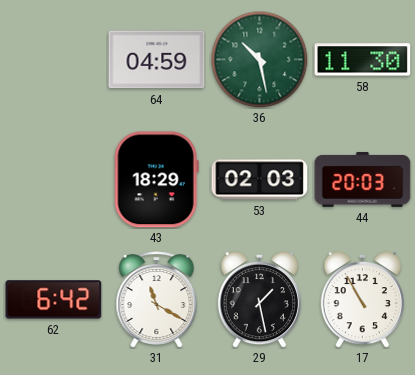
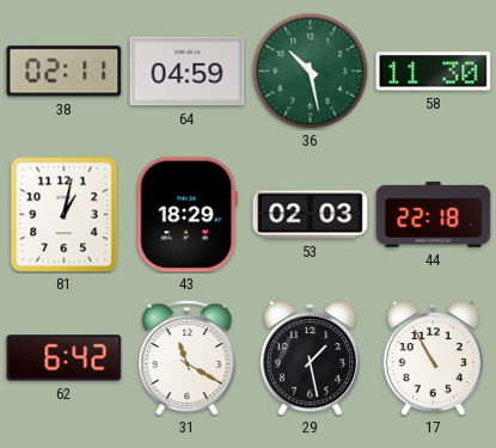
38: none -> 02:11
81: none -> 1:02
44: 20:03 -> 22:18
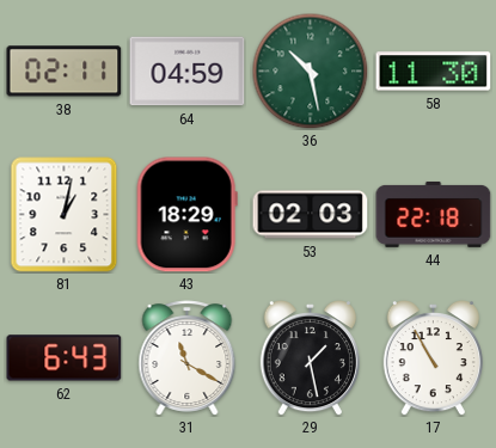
62: 6:42 -> 6:43
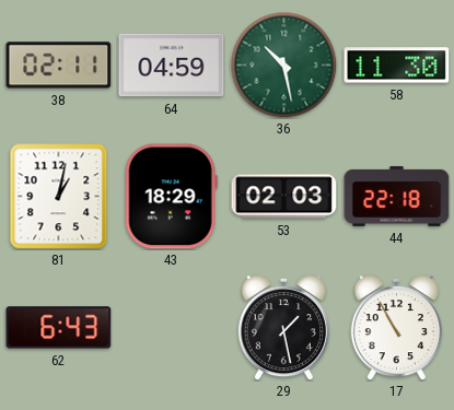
31: 11:20 -> none
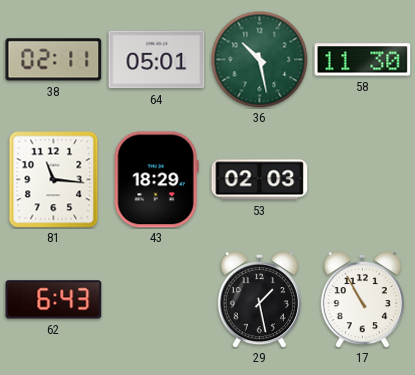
64: 04:59 -> 05:01
81: 1:02 -> 11:16
44: 22:18 -> none
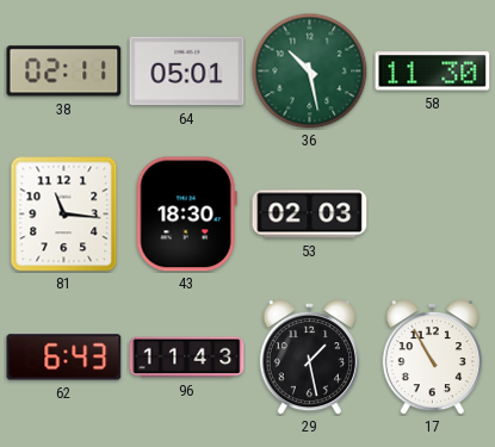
43: 18:29 -> 18:30
96: none -> 11:43
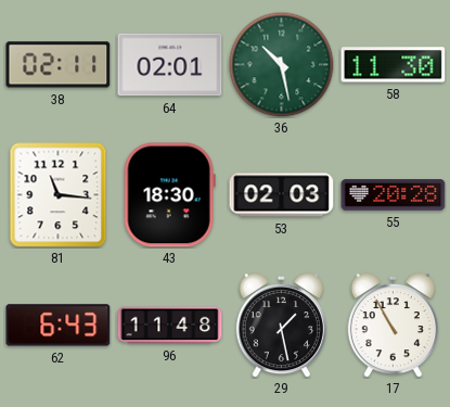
64: 05:01 -> 02:01
55: none -> 20:28
96: 11:43 -> 11:48
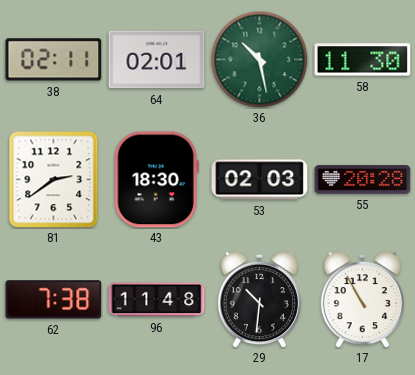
81: 11:16 -> 2:39
62: 6:43 -> 7:38
29: 1:28 -> 10:31
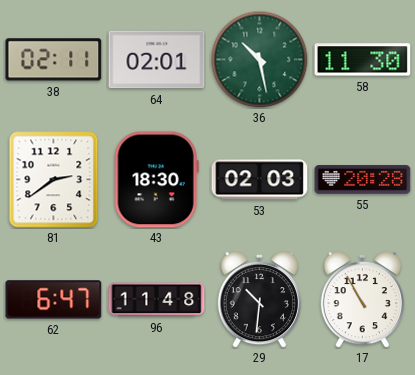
62: 7:38 -> 6:47
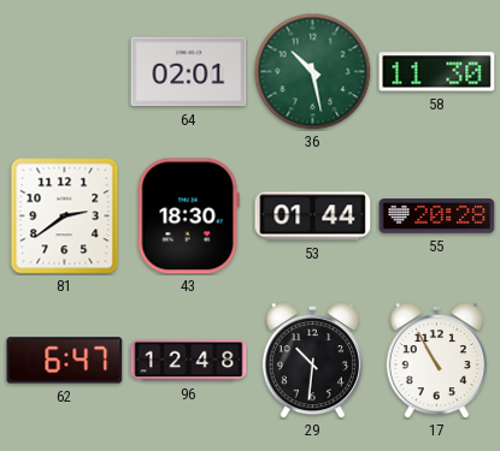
38: 02:11 -> none
53: 02:03 -> 01:44
96: 11:48 -> 12:48
